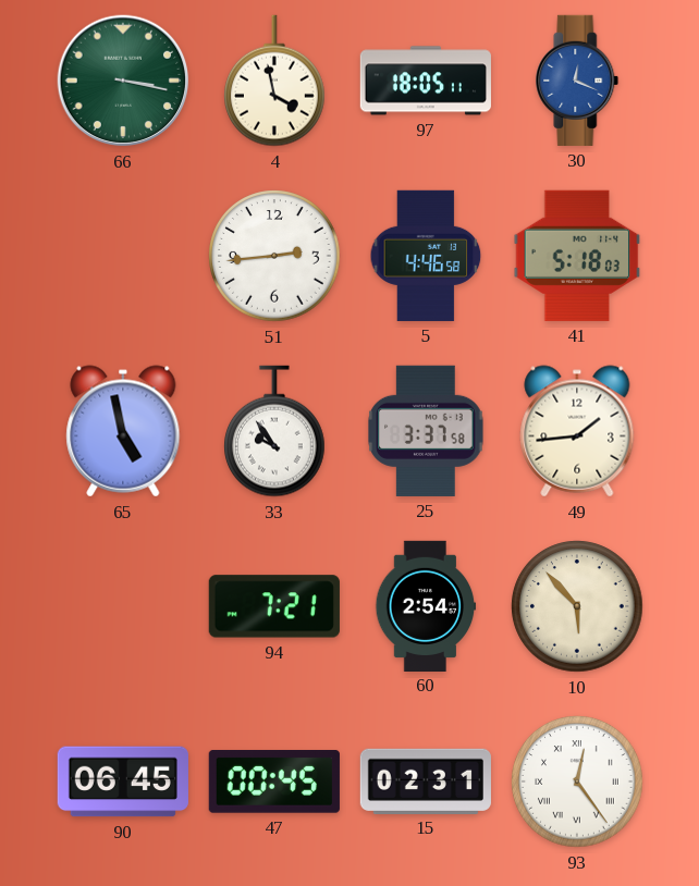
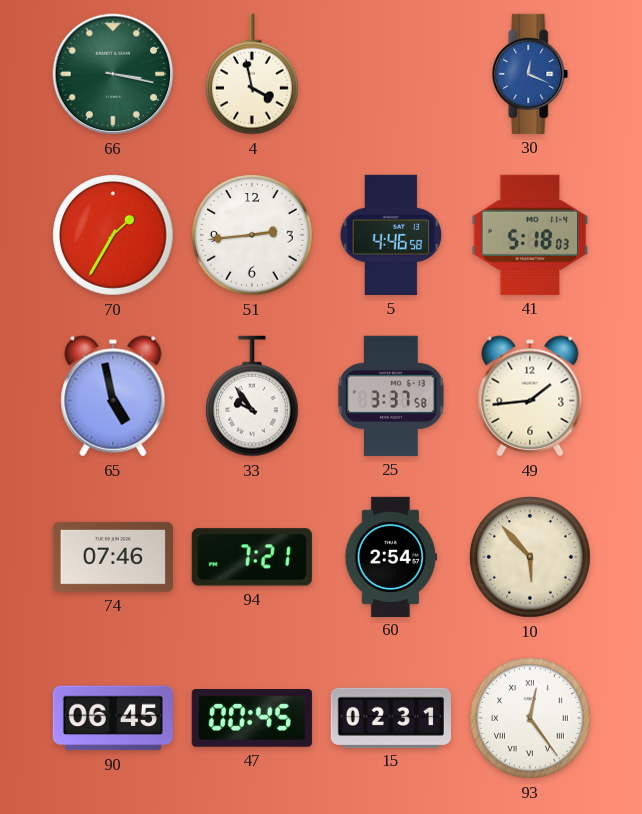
97: 18:05 -> none
70: none -> 1:35
74: none -> 07:46
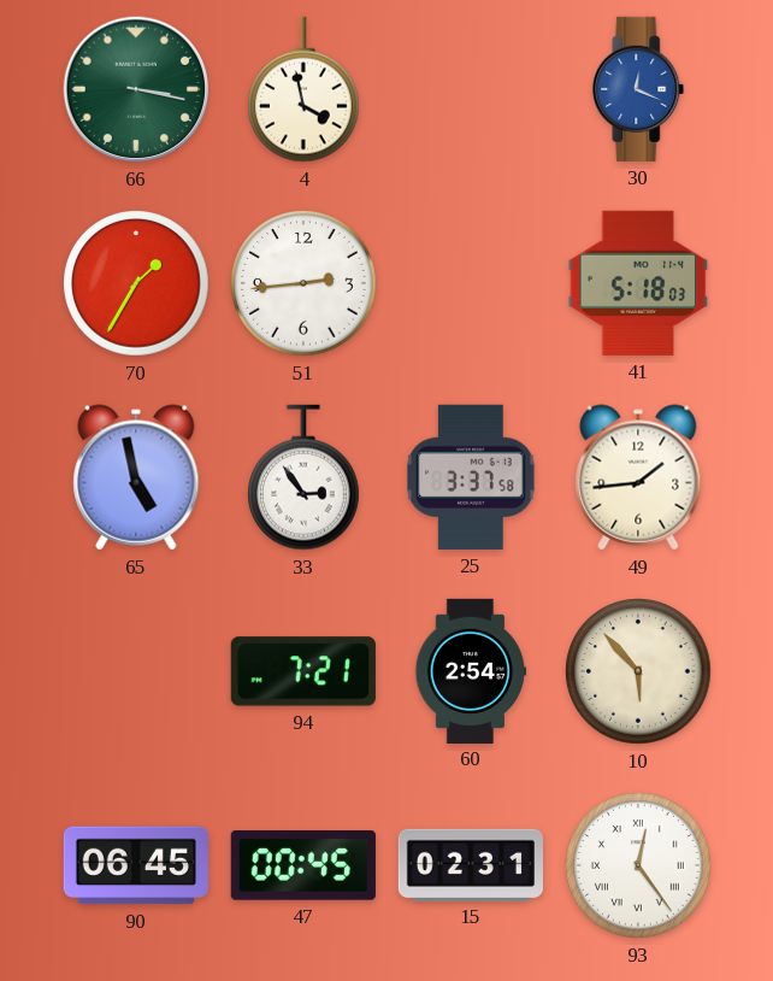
5: 4:46 -> none
33: 9:54 -> 2:54
74: 07:46 -> none
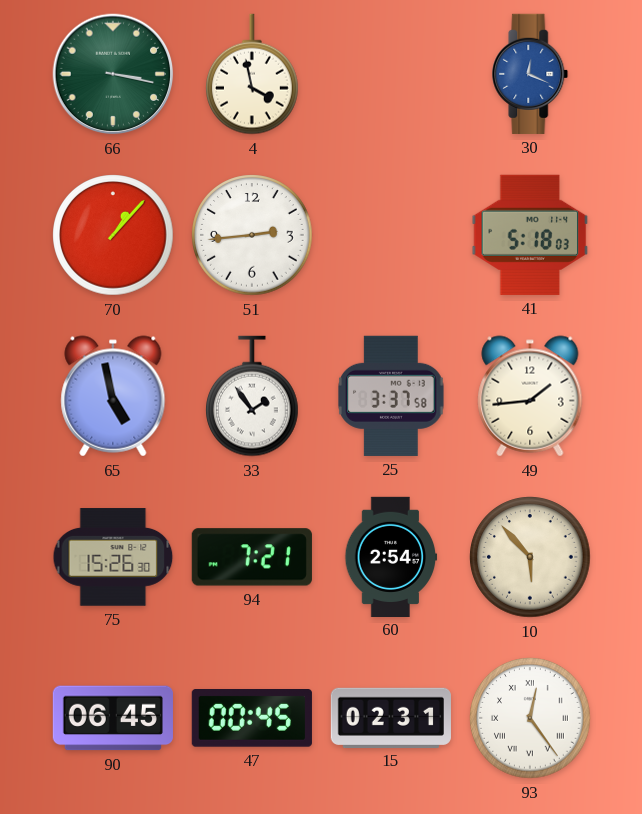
70: 1:35 -> 1:07
33: 2:54 -> 1:54
75: none -> 15:26
